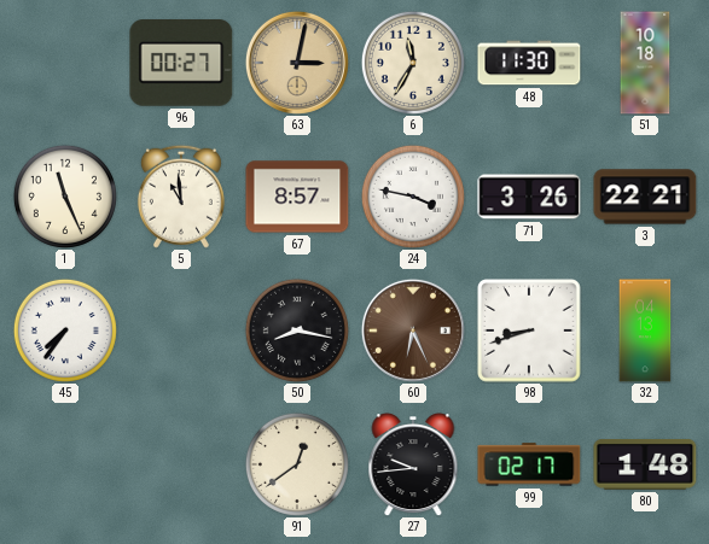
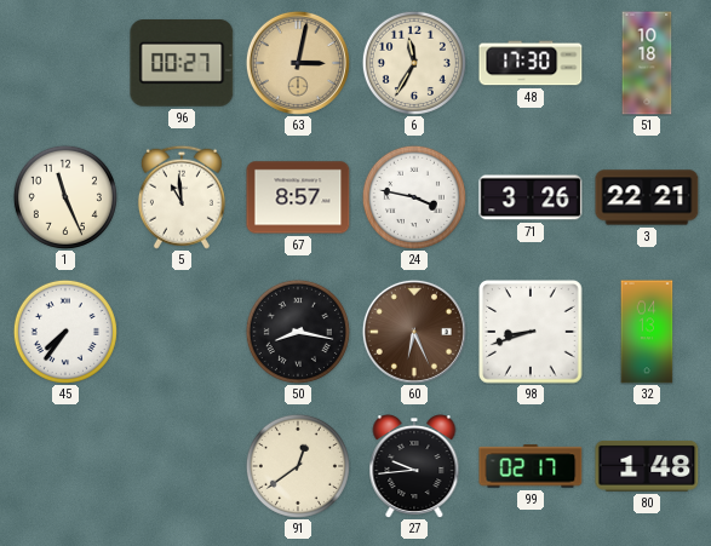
48: 11:30 -> 17:30
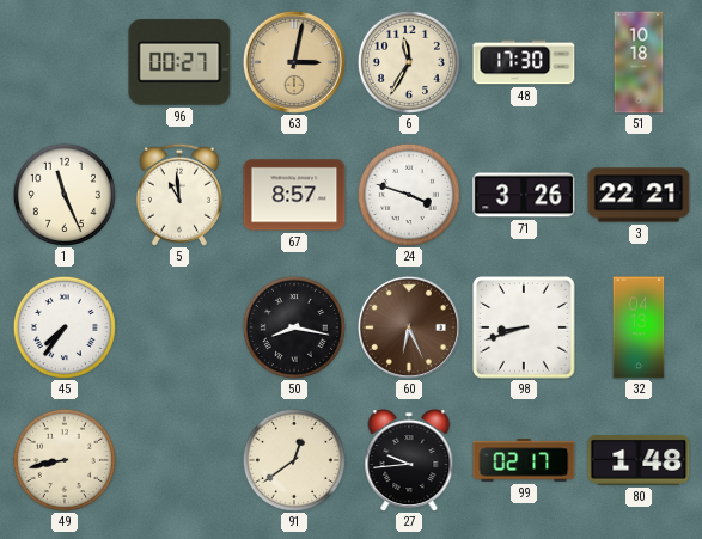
24: 3:47 -> 3:48
49: none -> 8:43
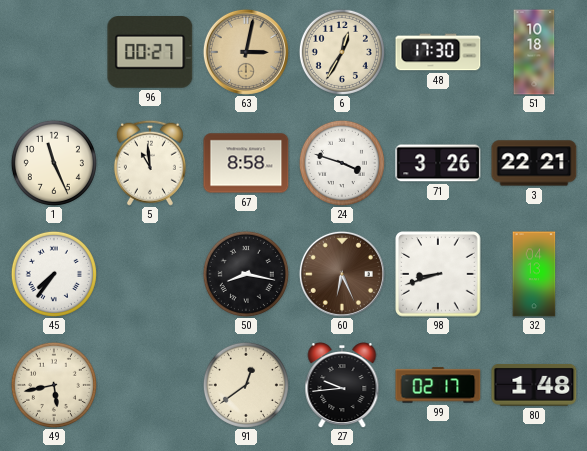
6: 11:35 -> 12:35
67: 8:57 -> 8:58
49: 8:43 -> 5:43
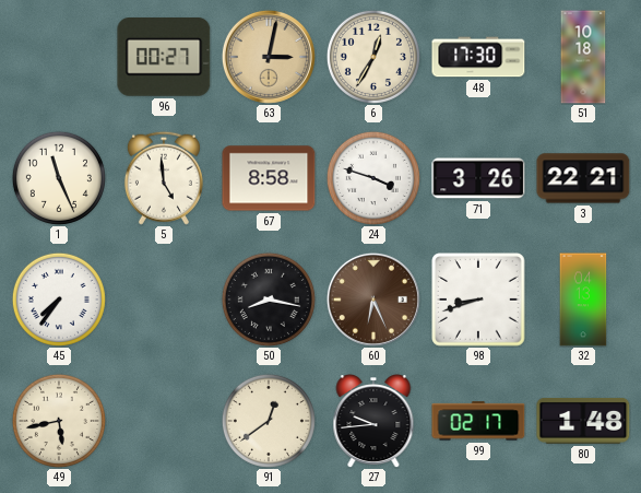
5: 10:59 -> 4:59
